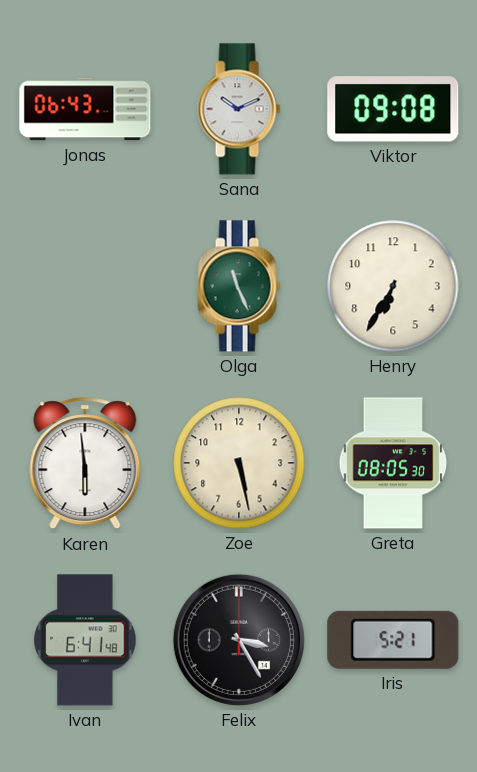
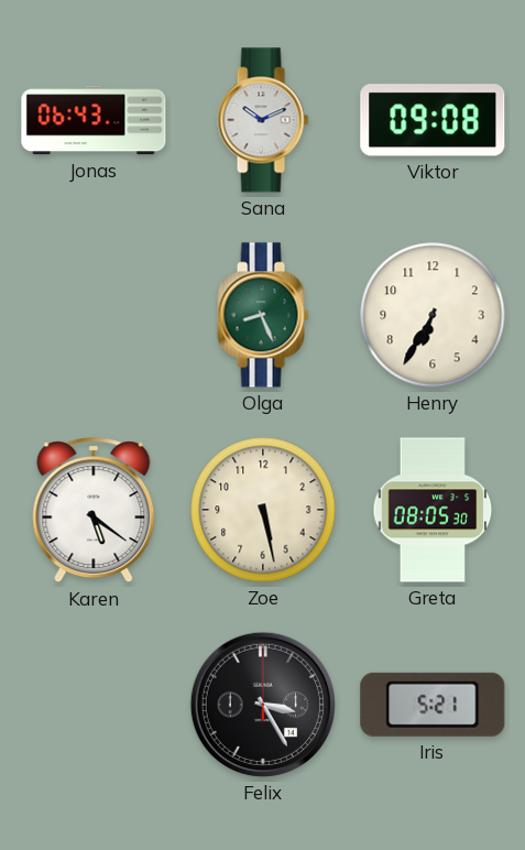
Olga: 11:26 -> 8:26
Karen: 5:59 -> 5:21
Ivan: 6:41 -> none
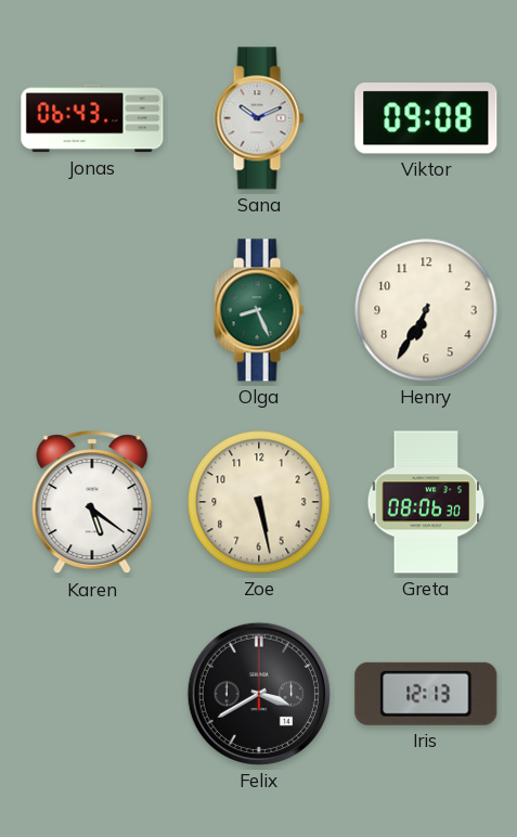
Greta: 08:05 -> 08:06
Felix: 3:25 -> 3:40
Iris: 5:21 -> 12:13
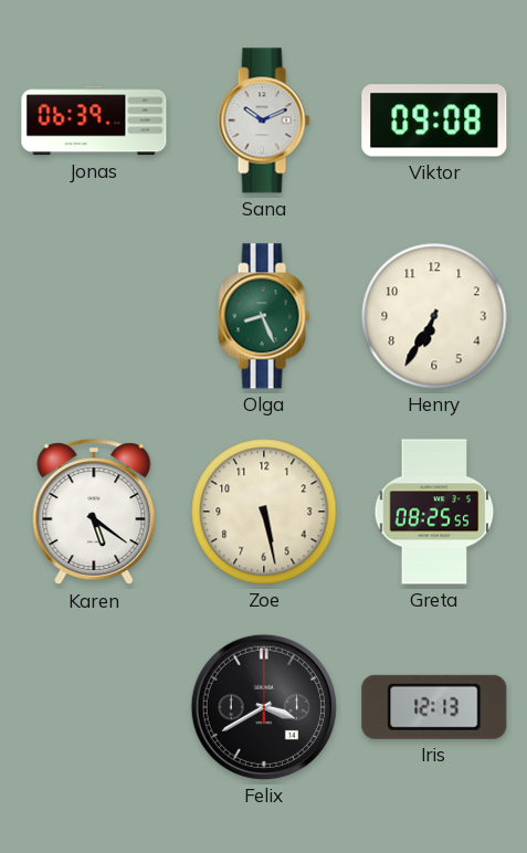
Jonas: 06:43 -> 06:39
Greta: 08:06 -> 08:25
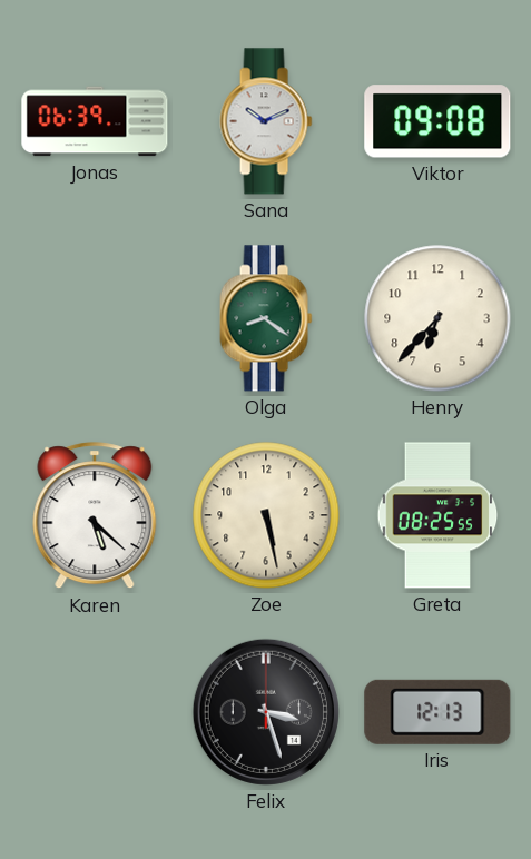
Olga: 8:26 -> 8:21
Henry: 6:35 -> 6:37
Karen: 5:21 -> 5:22
Felix: 3:40 -> 3:27
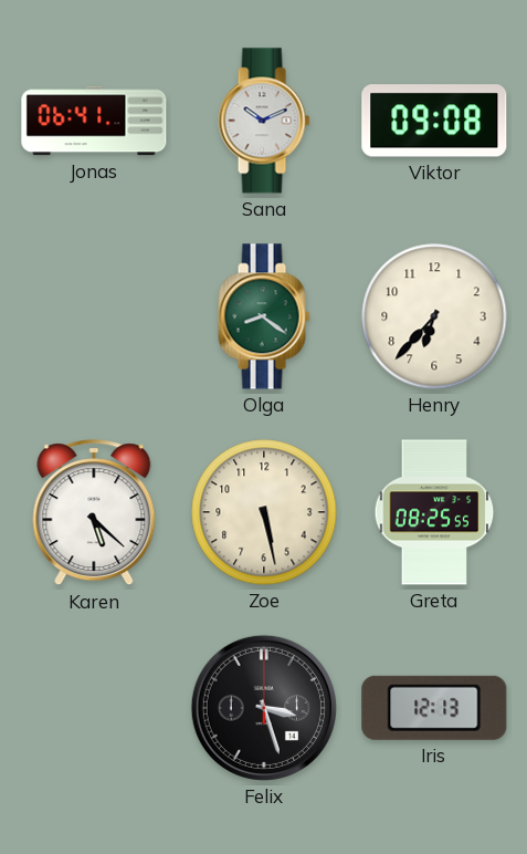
Jonas: 06:39 -> 06:41
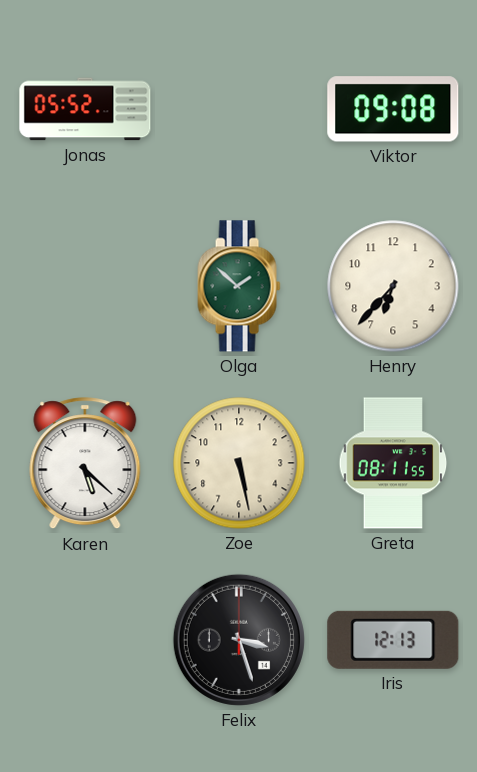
Jonas: 06:41 -> 05:52
Sana: 10:11 -> none
Olga: 8:21 -> 1:52
Greta: 08:25 -> 08:11
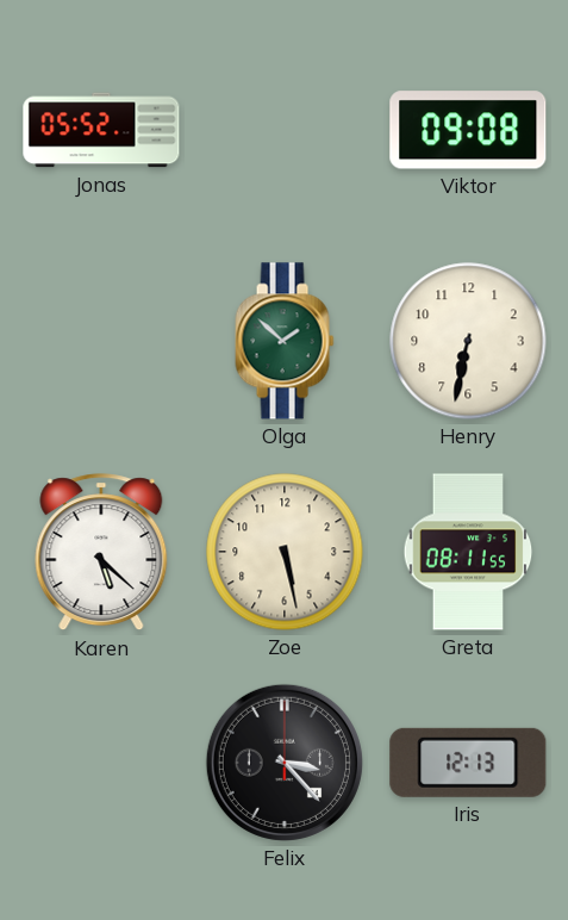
Henry: 6:37 -> 6:32
Felix: 3:27 -> 3:23
